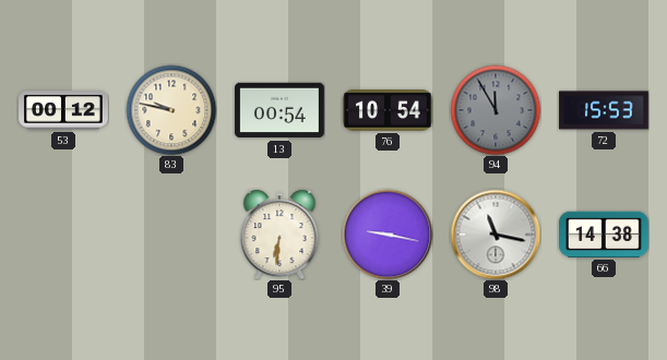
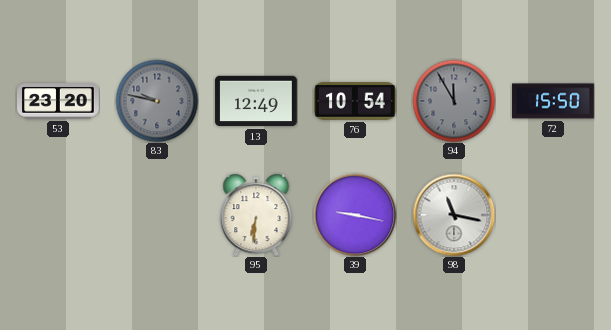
53: 00:12 -> 23:20
83 dial: cream -> grey
13: 00:54 -> 12:49
72: 15:53 -> 15:50
66: 14:38 -> none
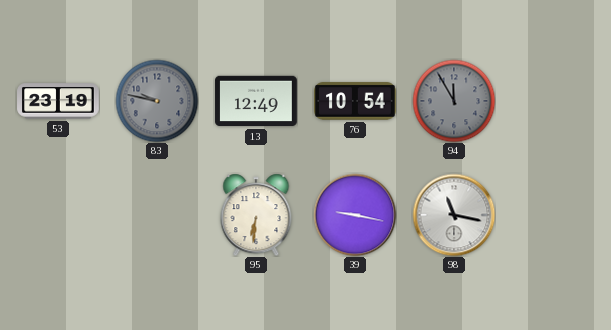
53: 23:20 -> 23:19
72: 15:50 -> none
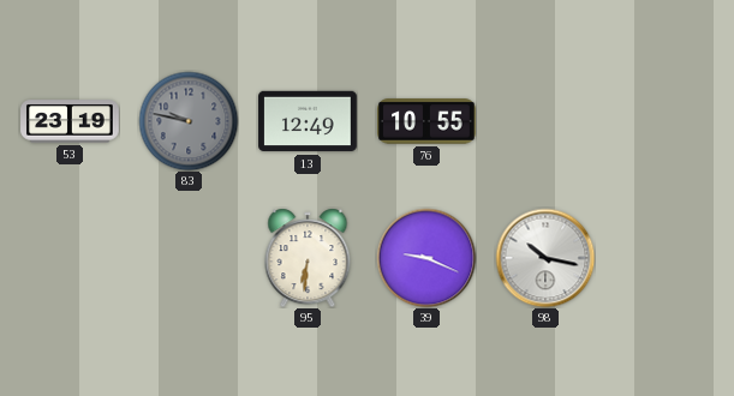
76: 10:54 -> 10:55
94: 11:55 -> none
39: 9:17 -> 9:19
98: 11:17 -> 10:17
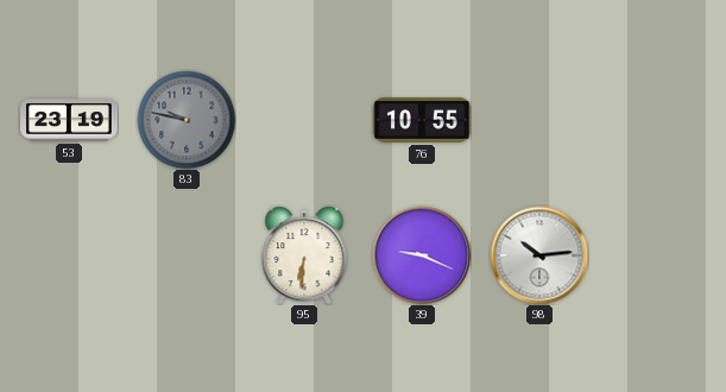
13: 12:49 -> none
98: 10:17 -> 10:14
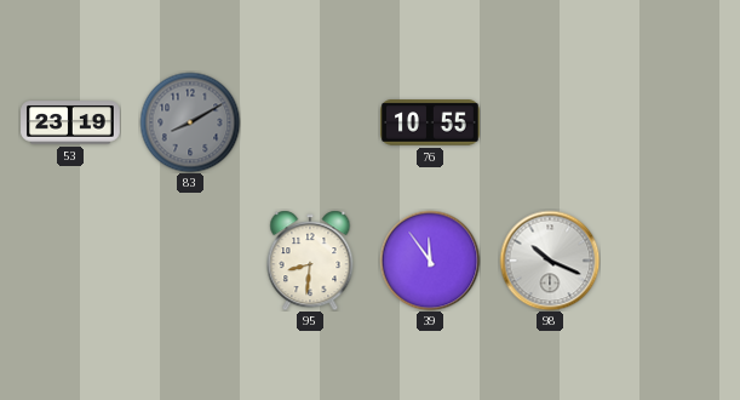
83: 9:47 -> 8:10
95: 6:31 -> 8:31
39: 9:19 -> 11:54
98: 10:14 -> 10:19
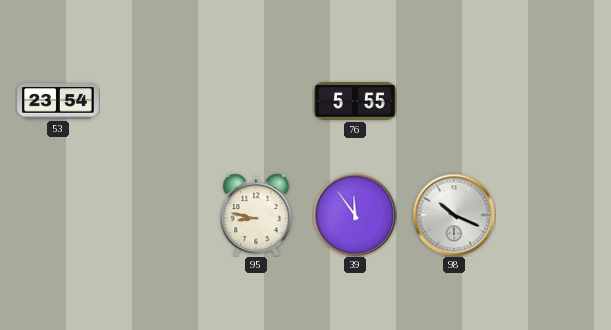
53: 23:19 -> 23:54
83: 8:10 -> none
76: 10:55 -> 5:55
95: 8:31 -> 8:47
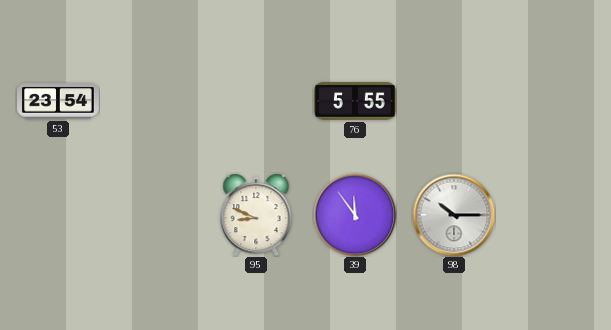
95: 8:47 -> 8:49
98: 10:19 -> 10:15
